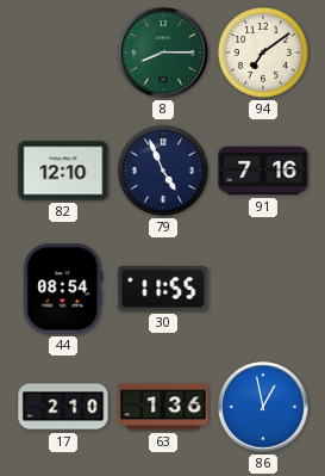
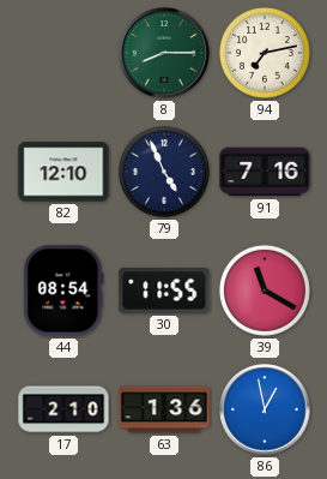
94: 7:09 -> 7:13
39: none -> 11:20
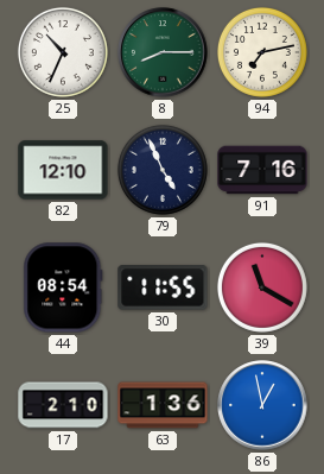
25: none -> 10:34
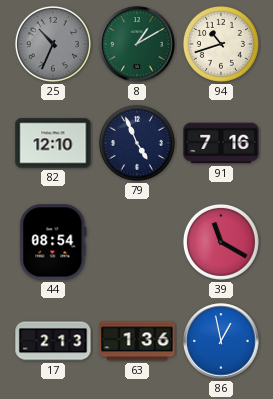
25 dial: white -> grey
8: 8:15 -> 1:10
94: 7:13 -> 10:42
30: 11:55 -> none
17: 2:10 -> 2:13
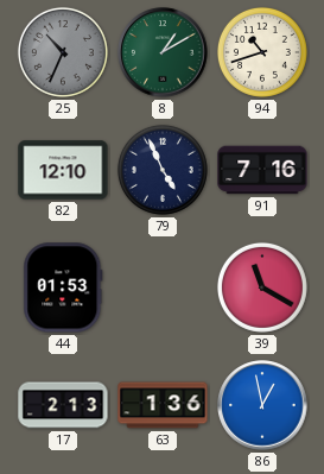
44: 08:54 -> 01:53
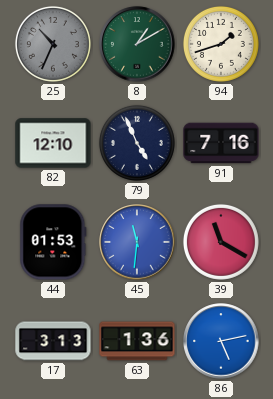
94: 10:42 -> 1:42
45: none -> 11:31
17: 2:13 -> 3:13
86: 12:58 -> 5:13
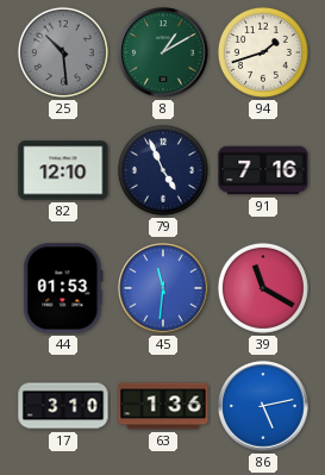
25: 10:34 -> 10:29
17: 3:13 -> 3:10
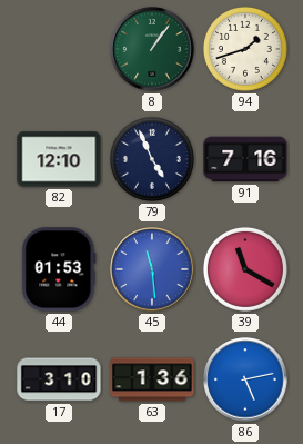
25: 10:29 -> none
8: 1:10 -> 1:06
45: 11:31 -> 11:29
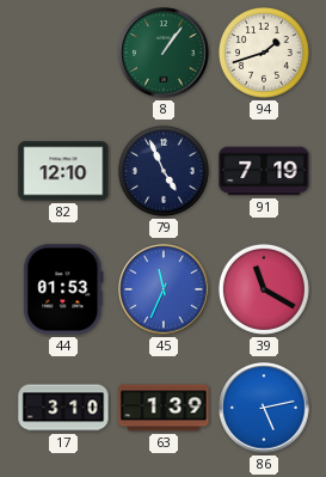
91: 7:16 -> 7:19
45: 11:29 -> 11:34
63: 1:36 -> 1:39
